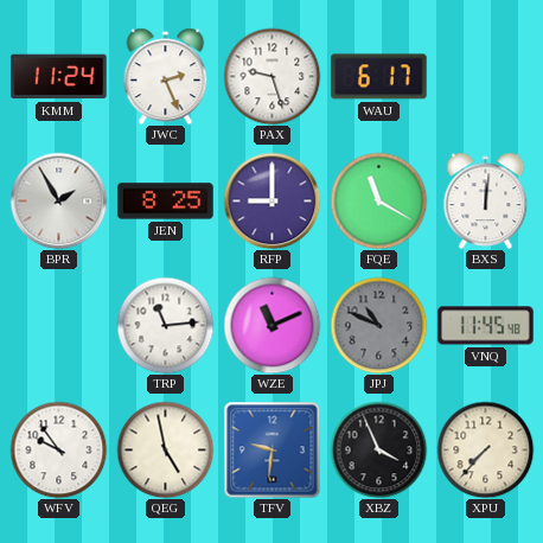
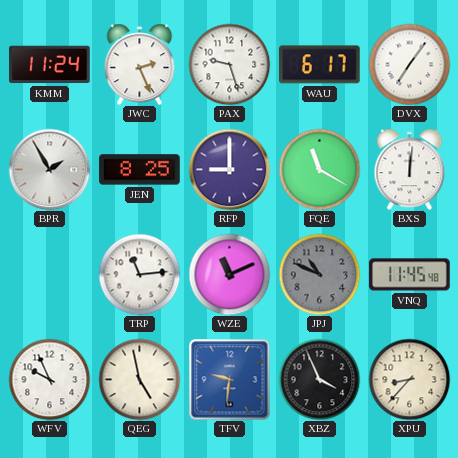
DVX: none -> 7:06
WFV: 9:54 -> 9:56
XPU: 7:37 -> 8:37
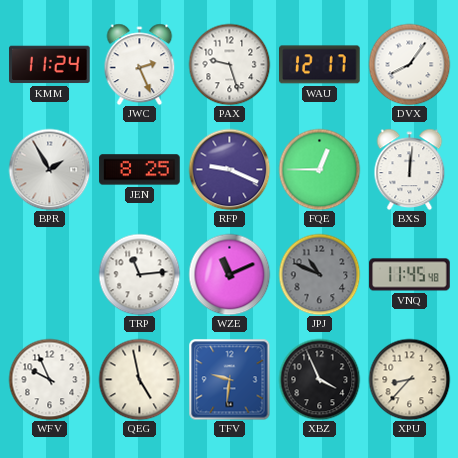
WAU: 6:17 -> 12:17
DVX: 7:06 -> 8:06
RFP: 9:00 -> 9:19
FQE: 11:20 -> 12:45
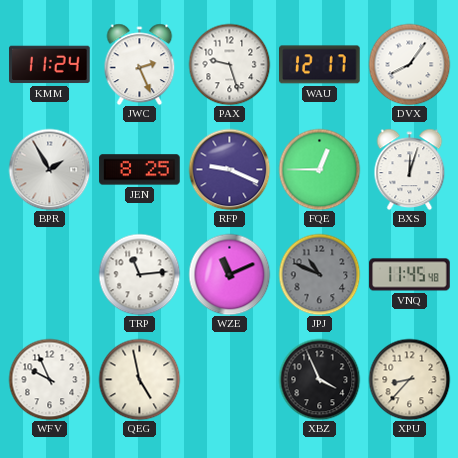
BXS: 12:01 -> 12:03
TFV: 9:31 -> none
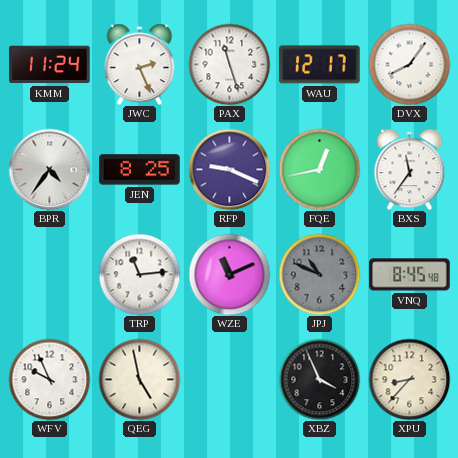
PAX: 9:27 -> 11:27
BPR: 1:55 -> 4:36
FQE: 12:45 -> 12:43
BXS: 12:03 -> 11:36
VNQ: 11:45 -> 8:45
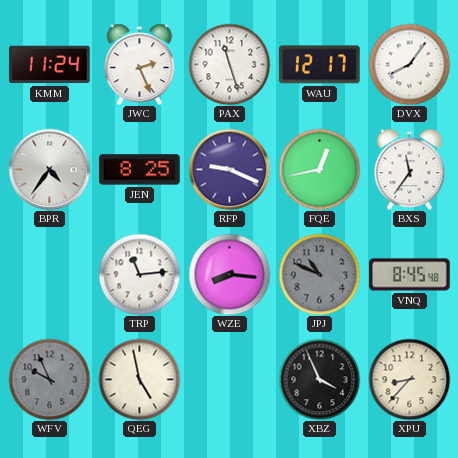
WZE: 11:11 -> 8:16
WFV dial: white -> grey
